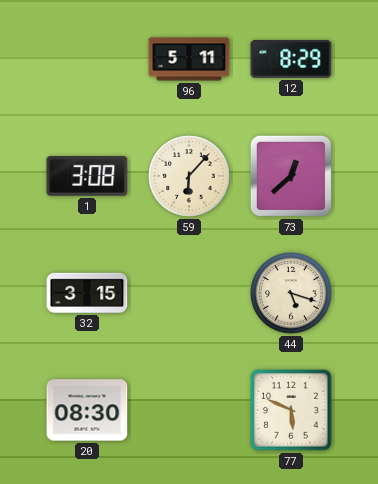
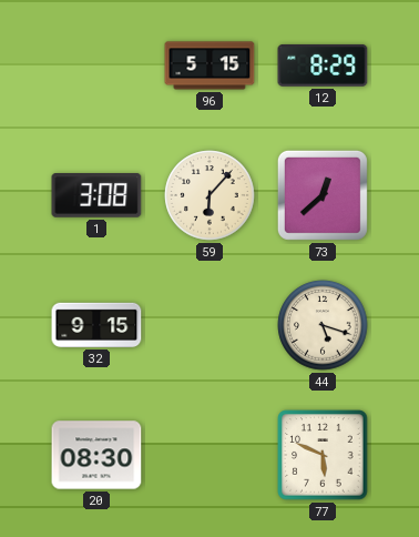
96: 5:11 -> 5:15
32: 3:15 -> 9:15
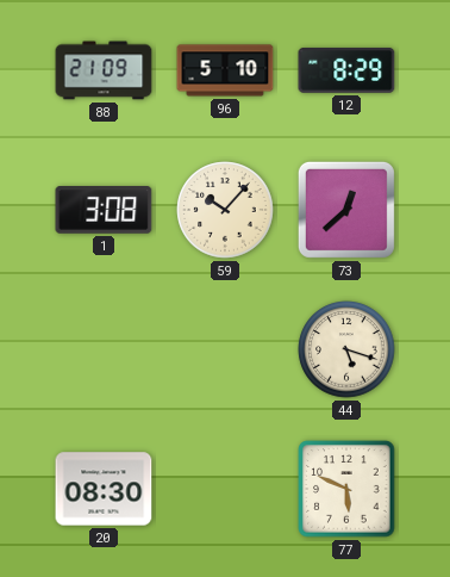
88: none -> 21:09
96: 5:15 -> 5:10
59: 6:07 -> 10:07
32: 9:15 -> none
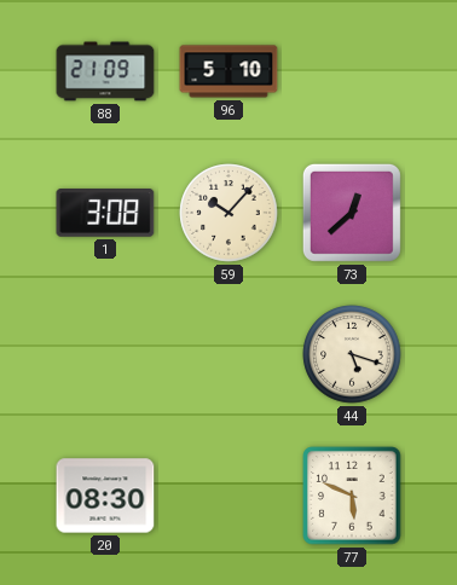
12: 8:29 -> none
